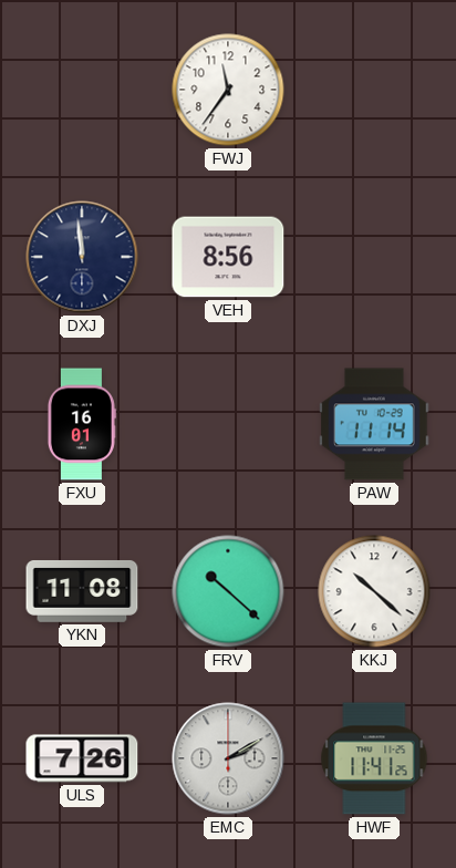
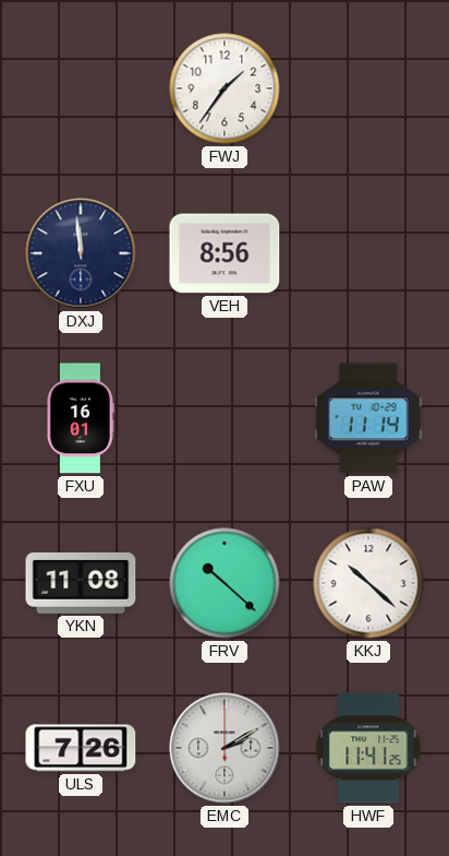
FWJ: 11:36 -> 1:36
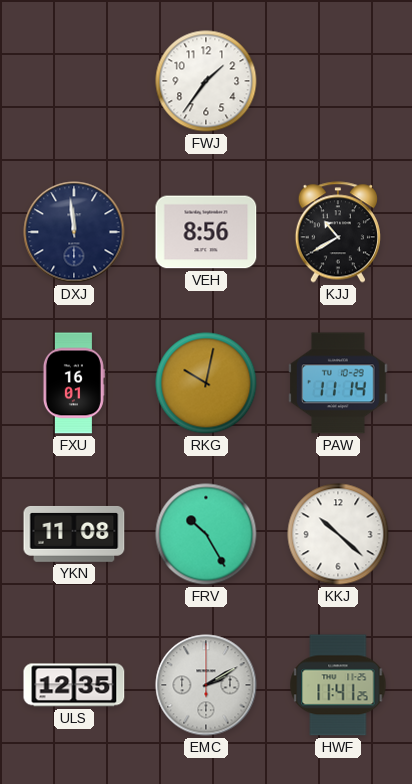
KJJ: none -> 10:40
RKG: none -> 10:02
FRV: 10:22 -> 10:25
ULS: 7:26 -> 12:35
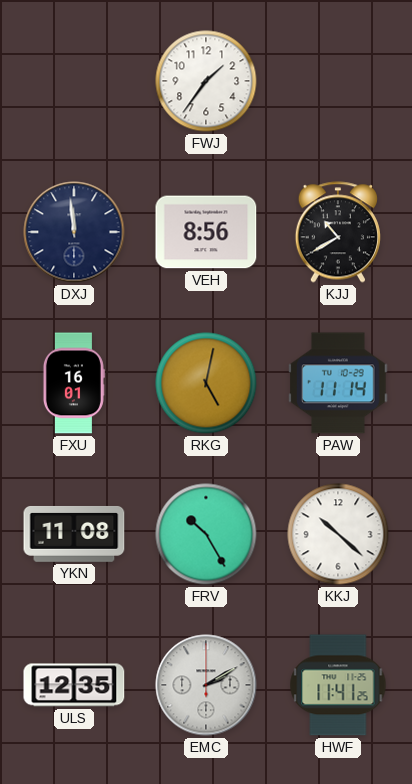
RKG: 10:02 -> 5:02
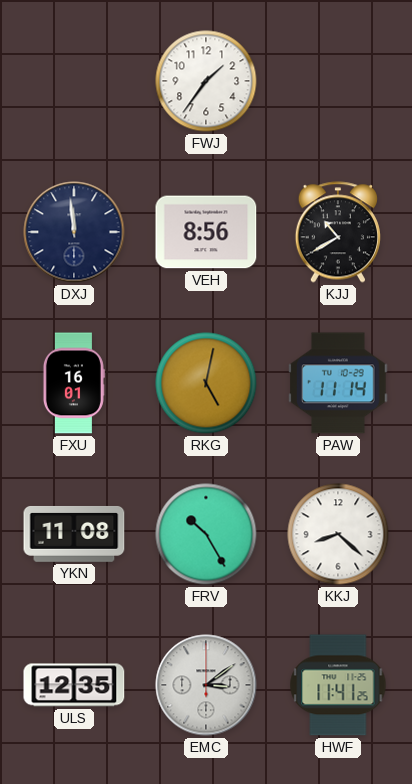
KKJ: 10:22 -> 8:22
EMC: 2:10 -> 3:09
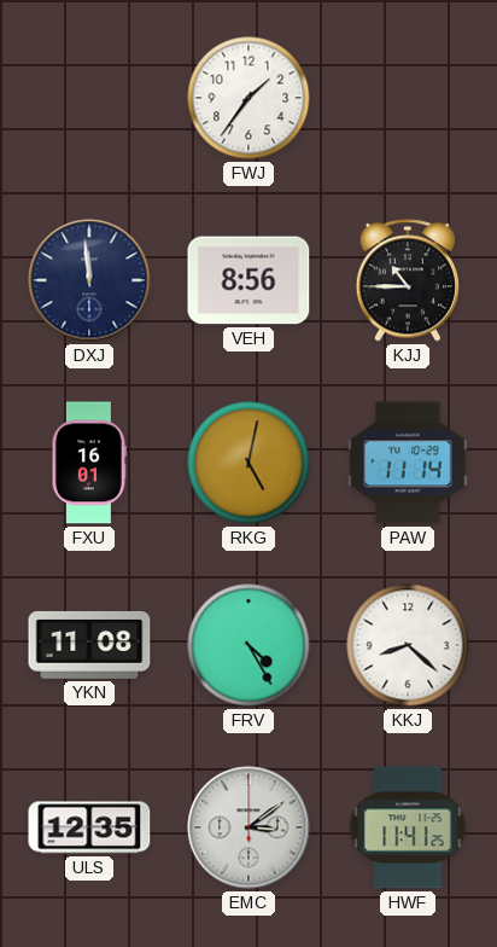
KJJ: 10:40 -> 10:45
FRV: 10:25 -> 4:25
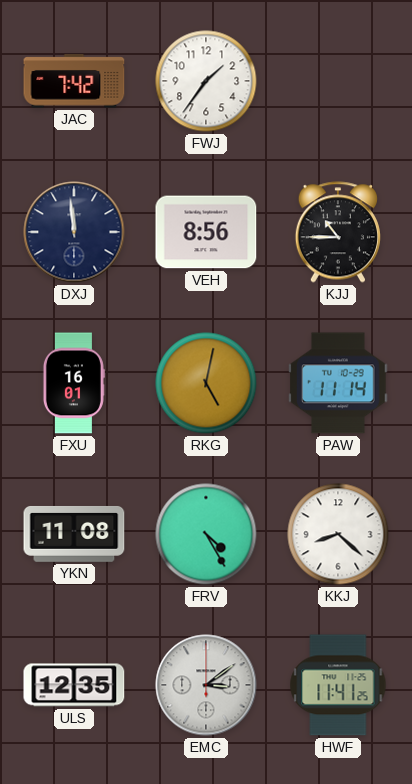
JAC: none -> 7:42
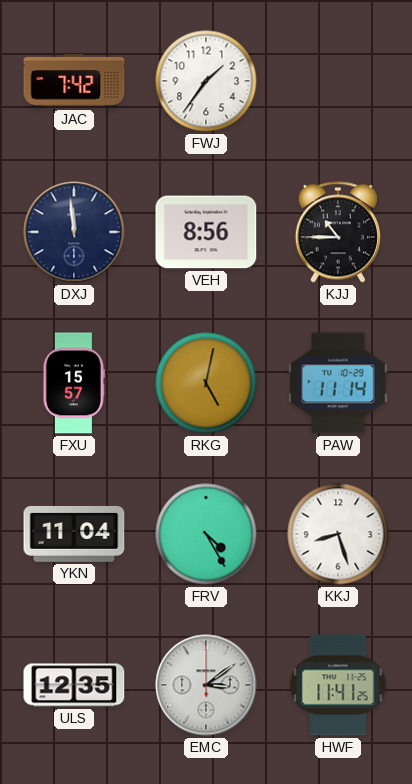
FXU: 16:01 -> 15:57
YKN: 11:08 -> 11:04
KKJ: 8:22 -> 8:27
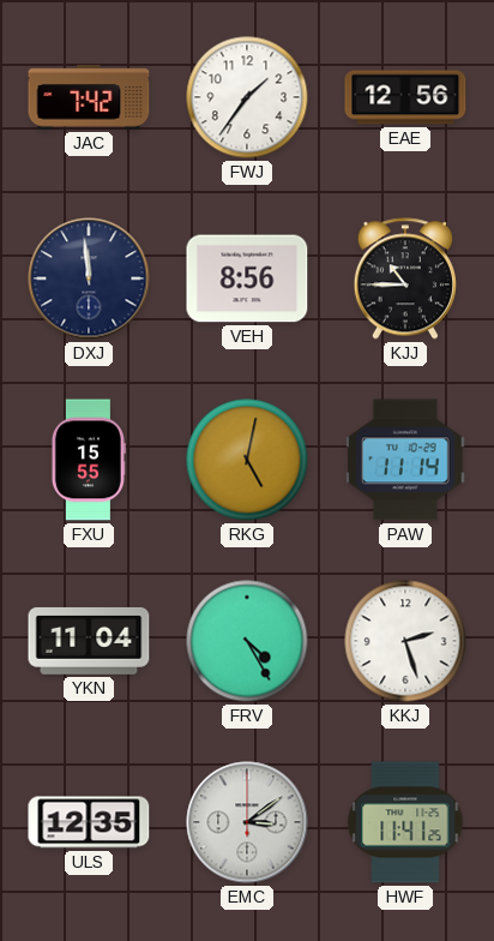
EAE: none -> 12:56
FXU: 15:57 -> 15:55
KKJ: 8:27 -> 2:27
